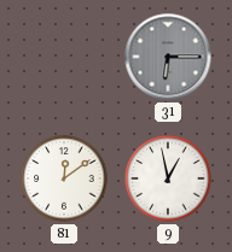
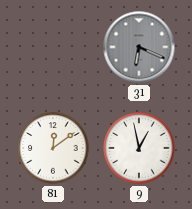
31: 6:15 -> 6:19
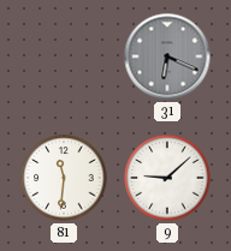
81: 12:09 -> 11:31
9: 12:58 -> 9:08
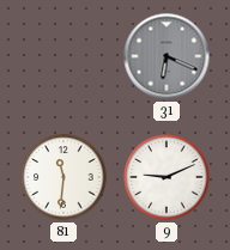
9: 9:08 -> 9:11
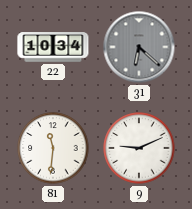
22: none -> 10:34
31: 6:19 -> 6:22
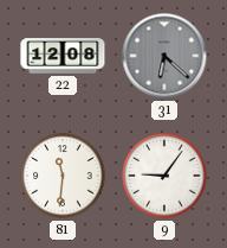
22: 10:34 -> 12:08
9: 9:11 -> 9:06
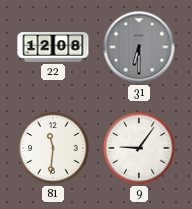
31: 6:22 -> 6:30
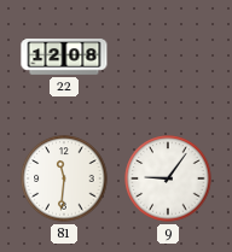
31: 6:30 -> none
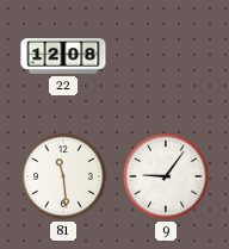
81: 11:31 -> 11:29
